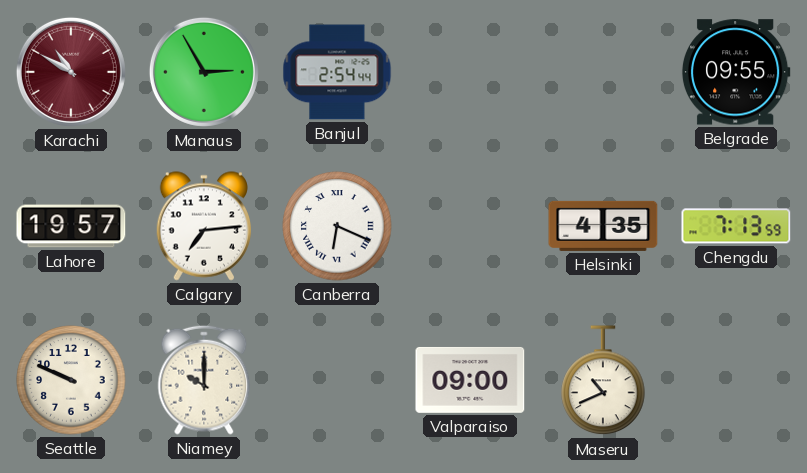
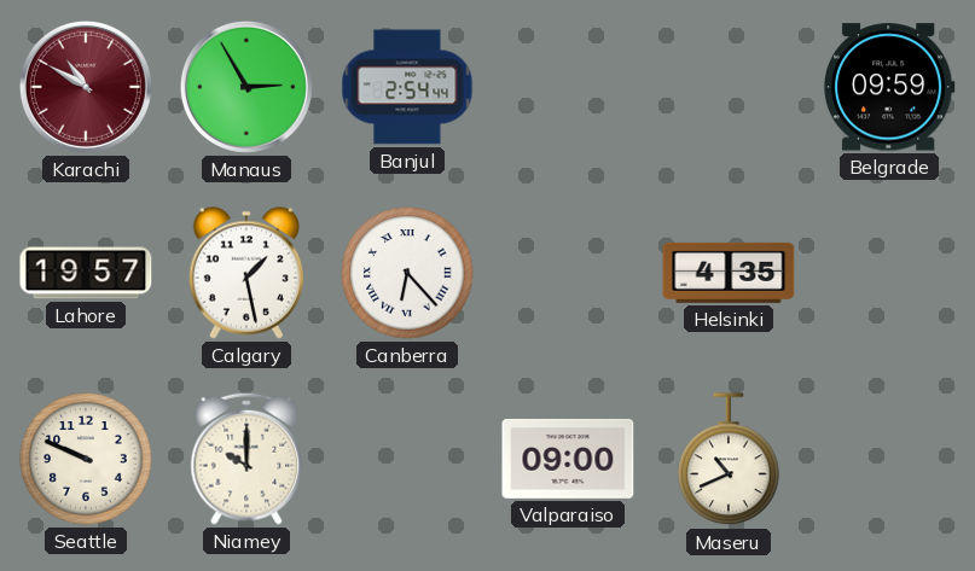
Belgrade: 09:55 -> 09:59
Calgary: 7:14 -> 1:28
Canberra: 6:19 -> 6:23
Chengdu: 7:13 -> none
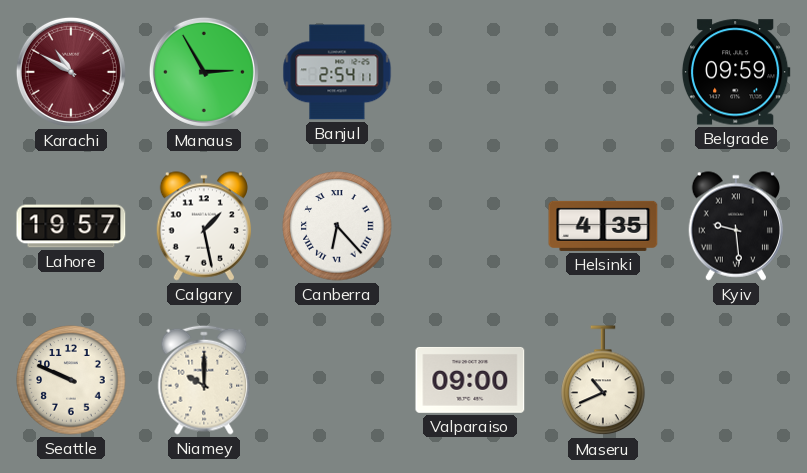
Banjul: 2:54:44 -> 2:54:11
Kyiv: none -> 9:29
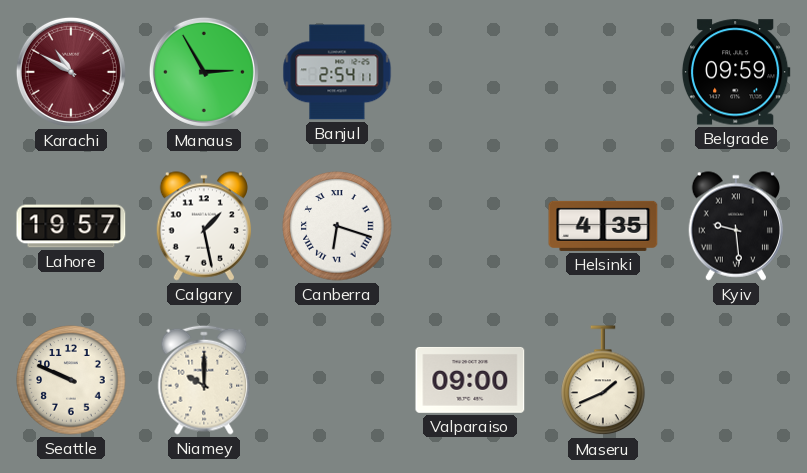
Canberra: 6:23 -> 6:18
Maseru: 10:41 -> 1:41
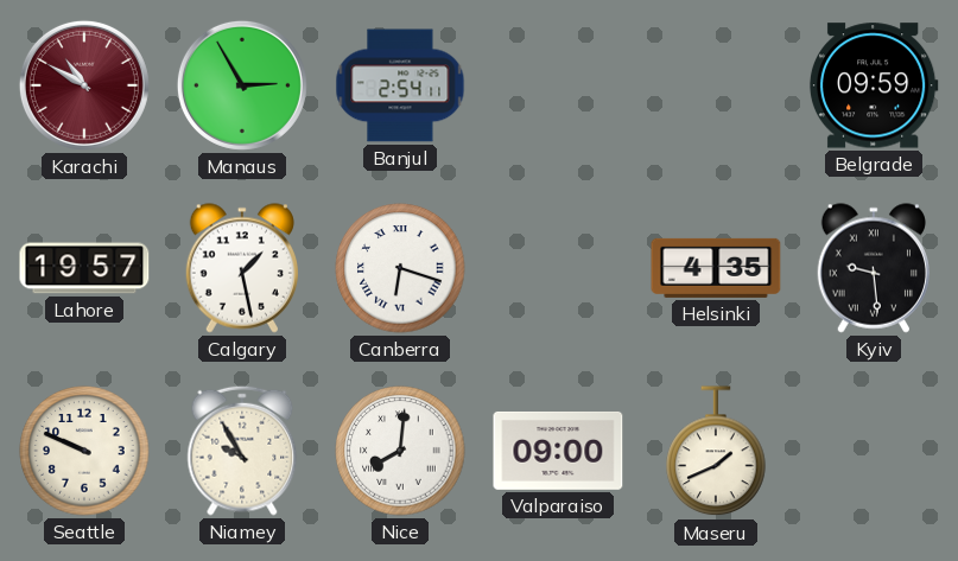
Niamey: 10:00 -> 9:55
Nice: none -> 8:01
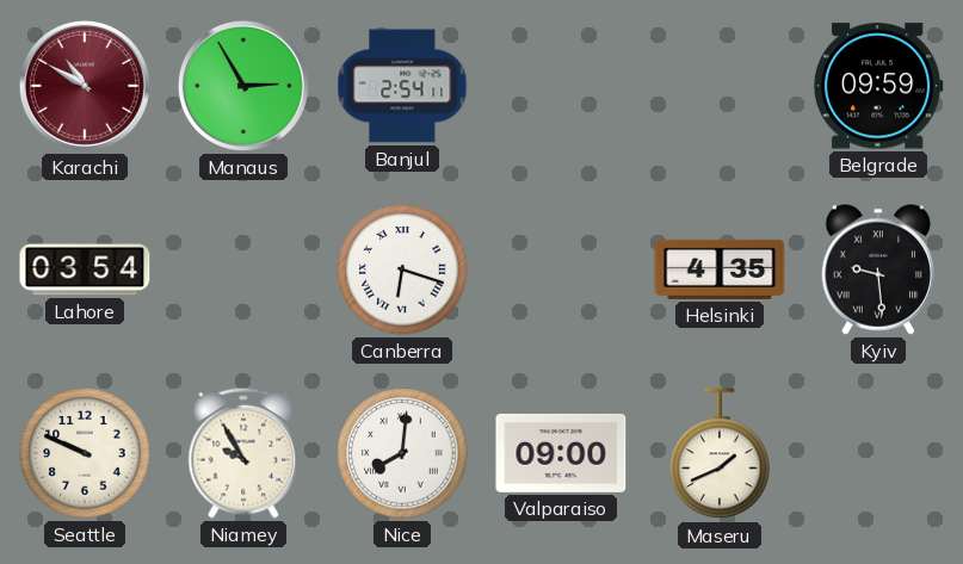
Lahore: 19:57 -> 03:54
Calgary: 1:28 -> none
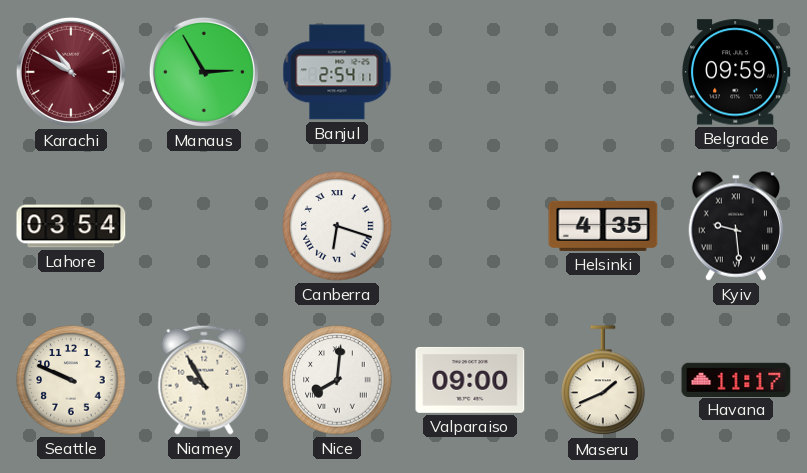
Havana: none -> 11:17
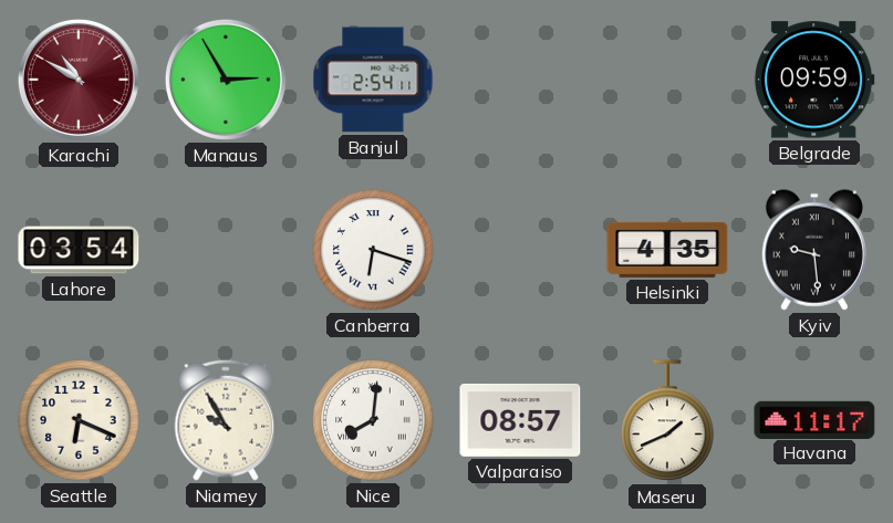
Seattle: 9:49 -> 6:19
Valparaiso: 09:00 -> 08:57
